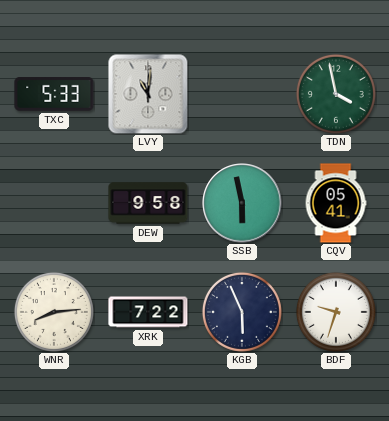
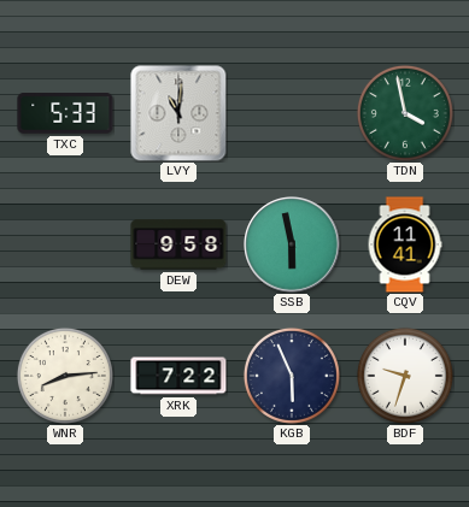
CQV: 05:41 -> 11:41
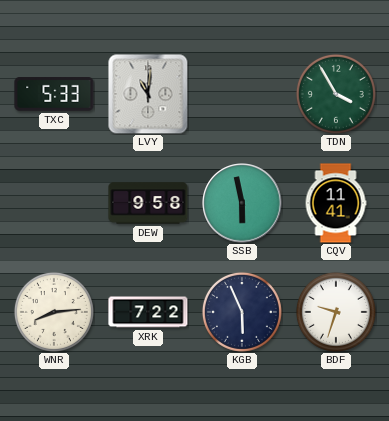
TDN: 3:58 -> 3:55
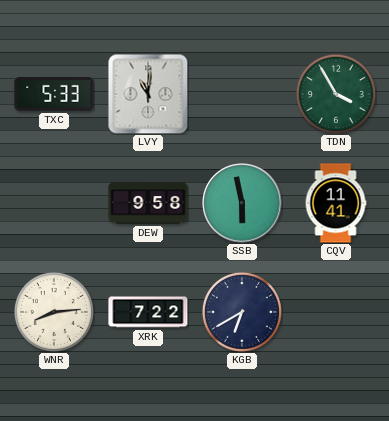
KGB: 5:56 -> 6:40
BDF: 9:33 -> none
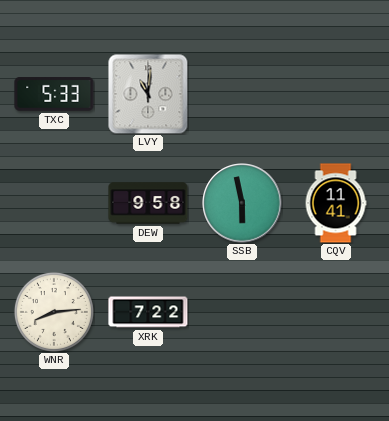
TDN: 3:55 -> none
KGB: 6:40 -> none
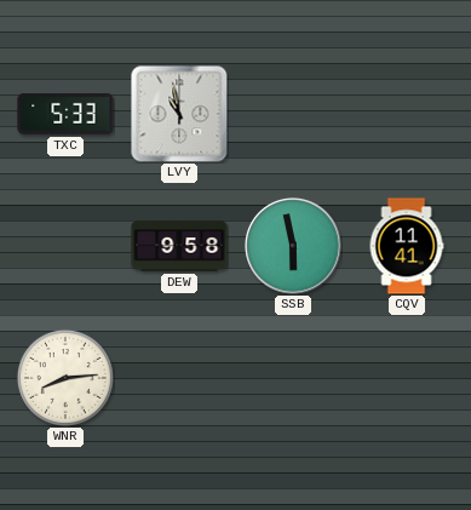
LVY: 11:01 -> 10:58
XRK: 7:22 -> none
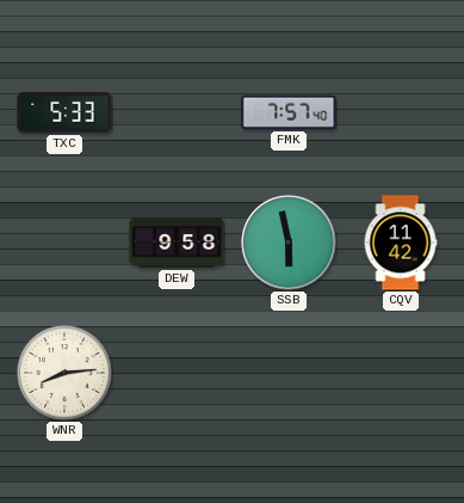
LVY: 10:58 -> none
FMK: none -> 7:57
CQV: 11:41 -> 11:42
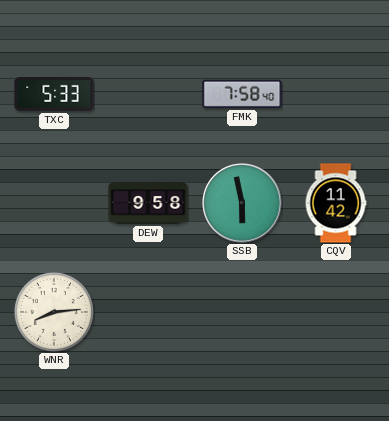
FMK: 7:57 -> 7:58
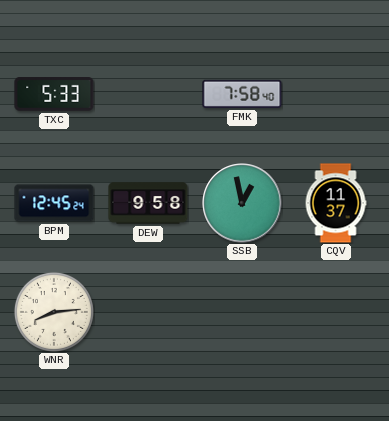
BPM: none -> 12:45
SSB: 5:58 -> 12:58
CQV: 11:42 -> 11:37
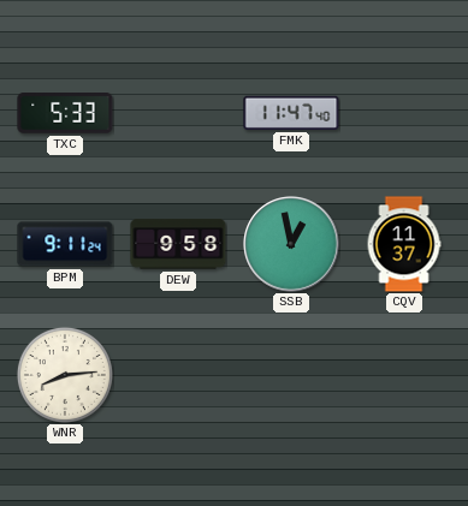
FMK: 7:58 -> 11:47
BPM: 12:45 -> 9:11
